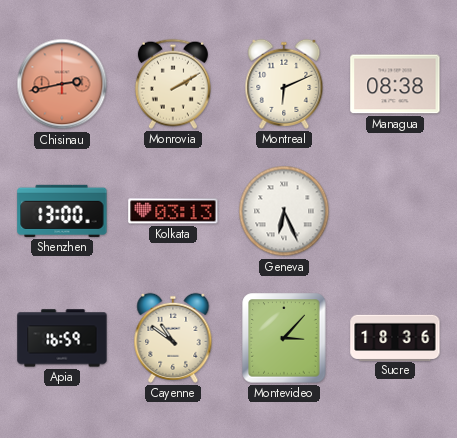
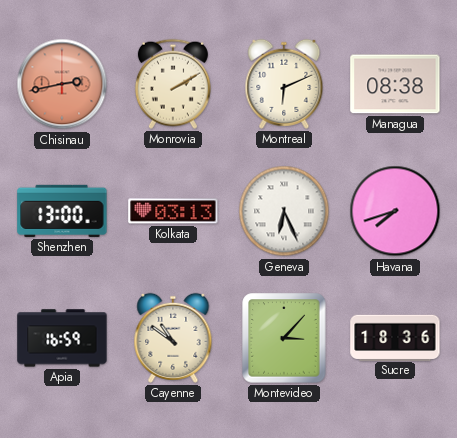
Havana: none -> 7:42
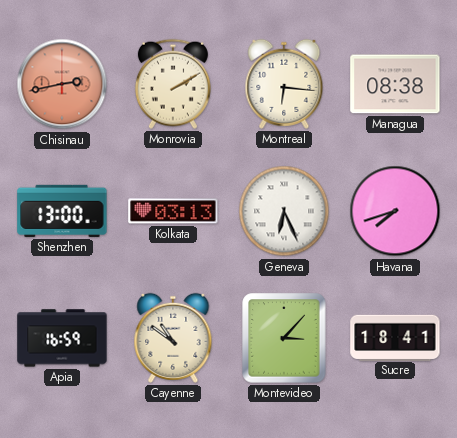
Montreal: 6:11 -> 6:16
Sucre: 18:36 -> 18:41
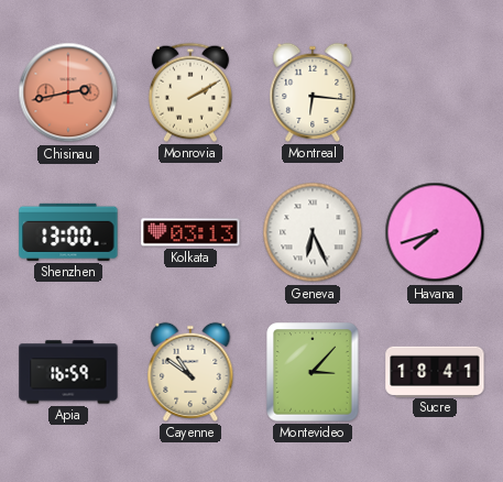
Managua: 08:38 -> none
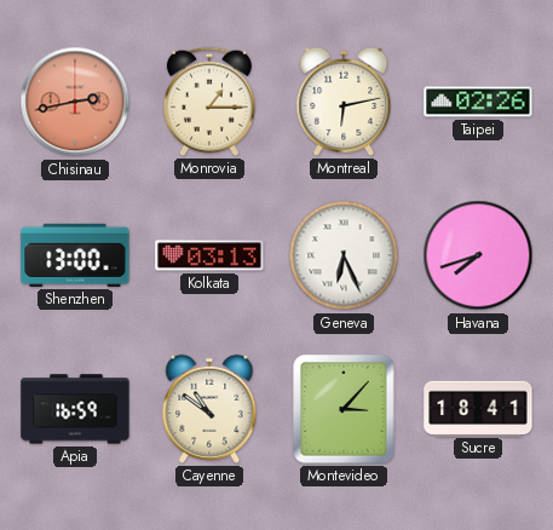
Monrovia: 2:10 -> 1:15
Montreal: 6:16 -> 6:13
Taipei: none -> 02:26
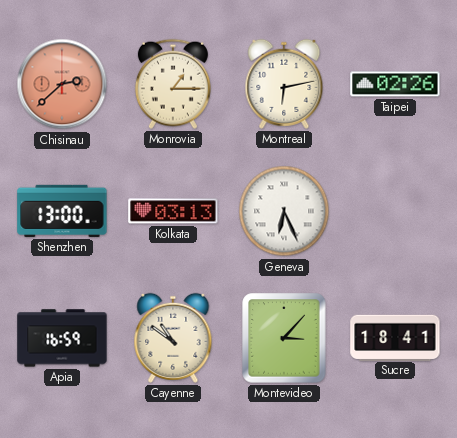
Chisinau: 2:43 -> 2:38
Havana: 7:42 -> none
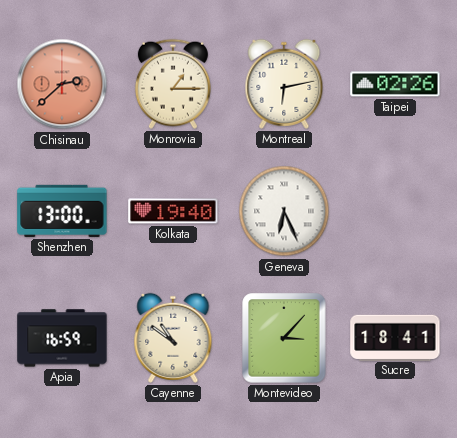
Kolkata: 03:13 -> 19:40
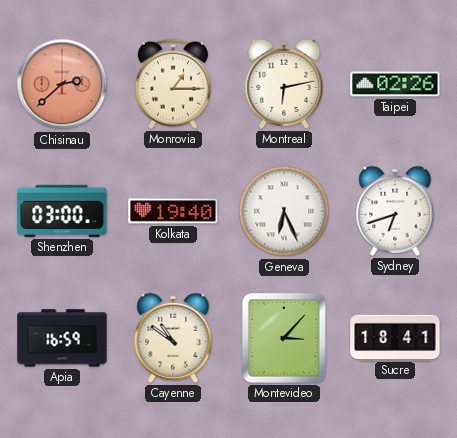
Shenzhen: 13:00 -> 03:00
Sydney: none -> 6:42
